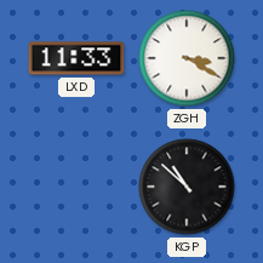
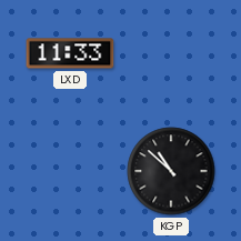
ZGH: 3:20 -> none
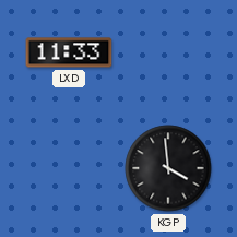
KGP: 10:52 -> 3:59
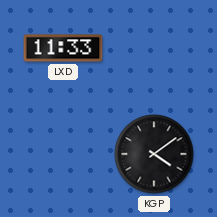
KGP: 3:59 -> 4:09
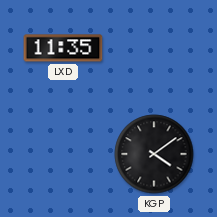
LXD: 11:33 -> 11:35
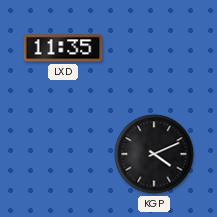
KGP: 4:09 -> 4:11
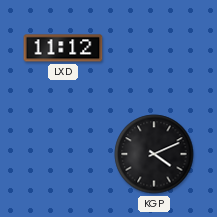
LXD: 11:35 -> 11:12
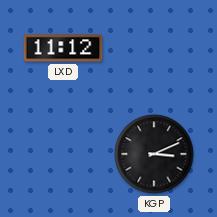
KGP: 4:11 -> 3:11
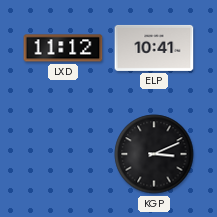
ELP: none -> 10:41
